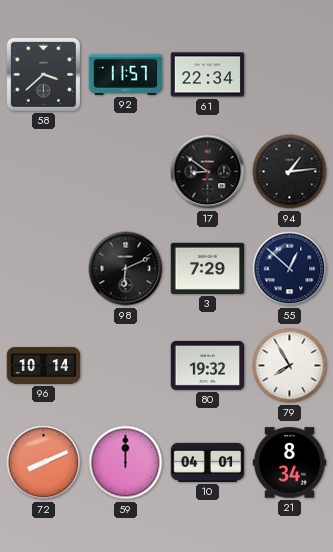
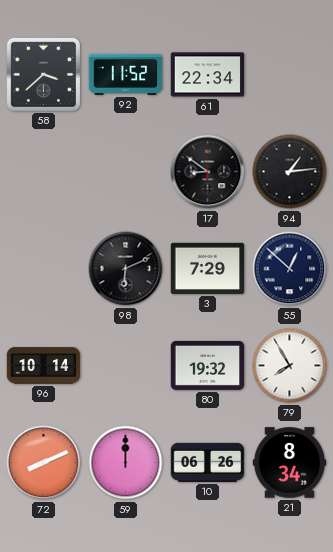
92: 11:57 -> 11:52
10: 04:01 -> 06:26
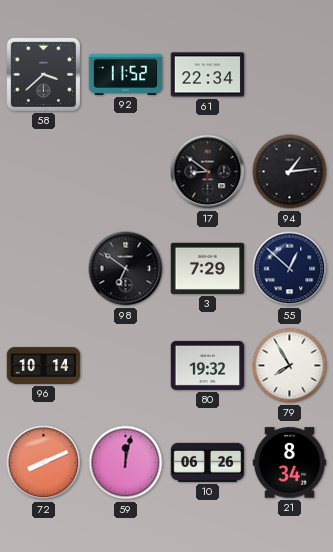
98: 6:11 -> 6:51
59: 12:00 -> 12:02
